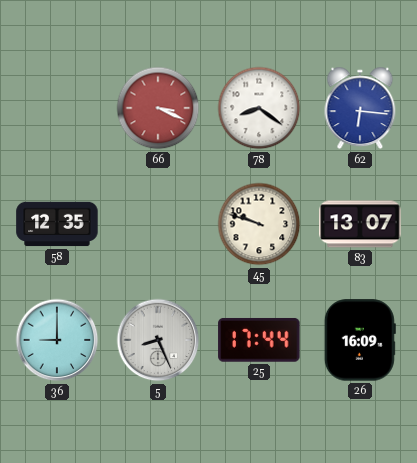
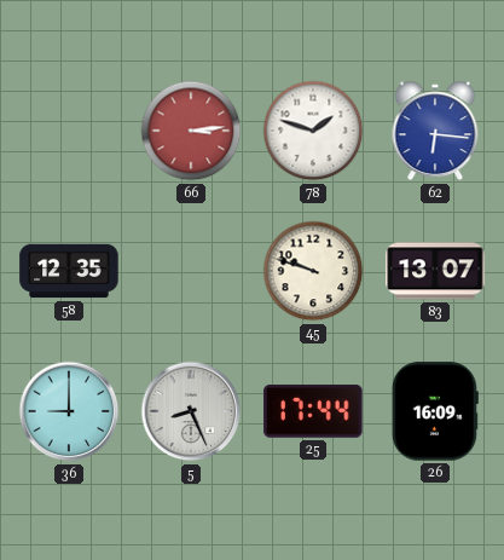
66: 3:19 -> 3:14
78: 8:21 -> 1:48
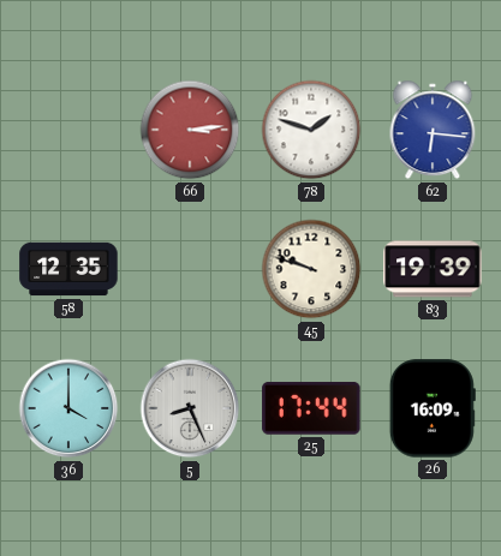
83: 13:07 -> 19:39
36: 9:00 -> 4:00
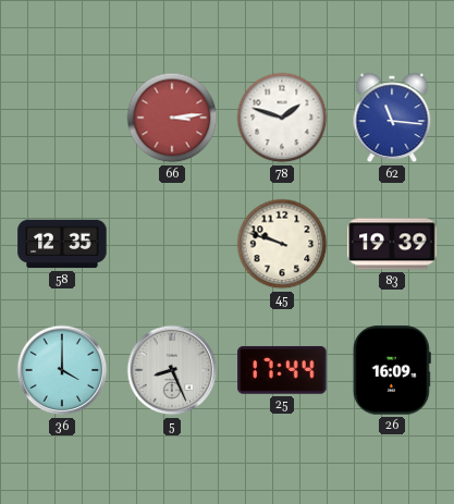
62: 6:16 -> 11:16
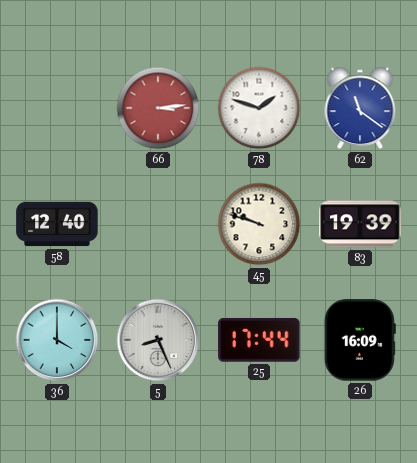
62: 11:16 -> 11:21
58: 12:35 -> 12:40
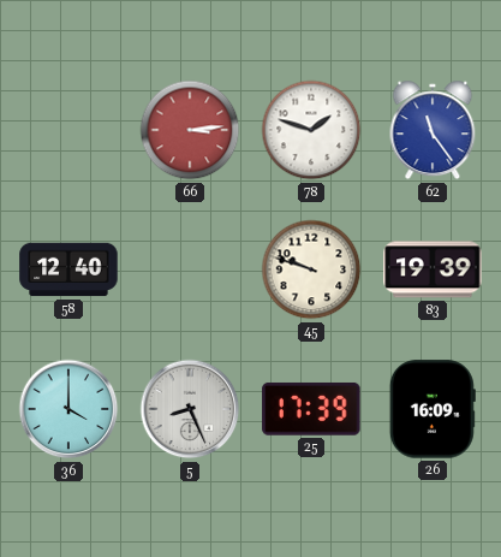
62: 11:21 -> 11:24
25: 17:44 -> 17:39
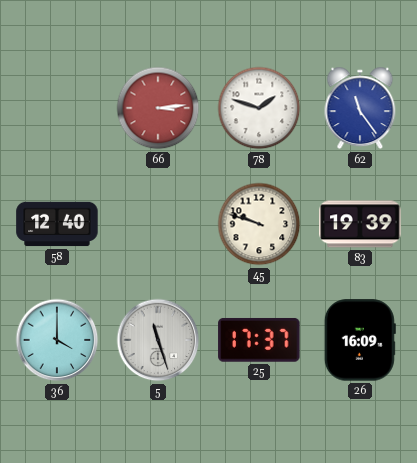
5: 8:26 -> 11:27
25: 17:39 -> 17:37
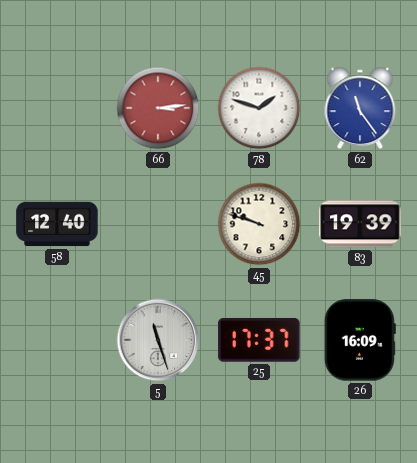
36: 4:00 -> none
